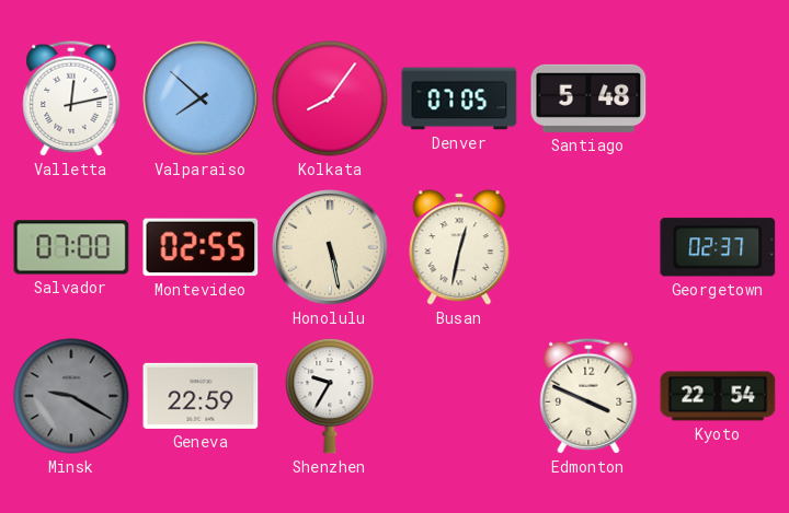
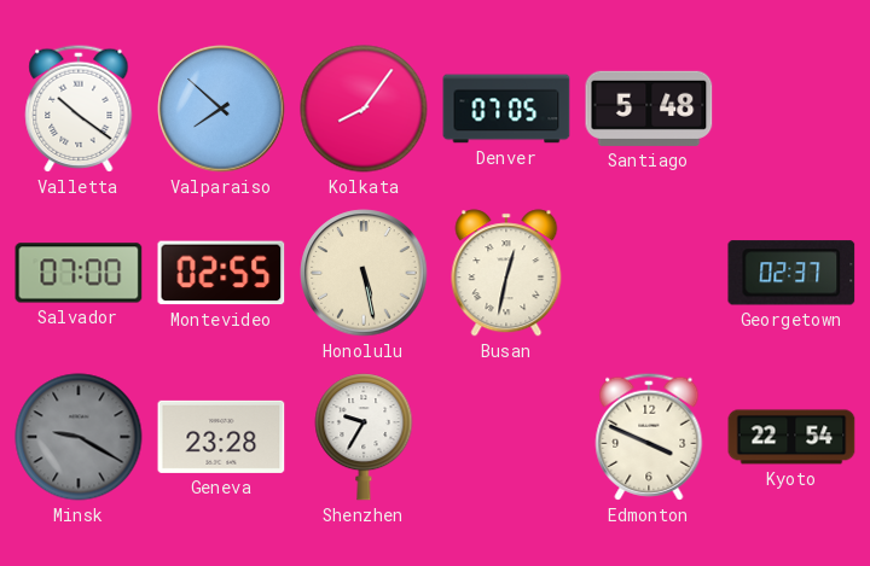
Valletta: 12:13 -> 10:21
Geneva: 22:59 -> 23:28
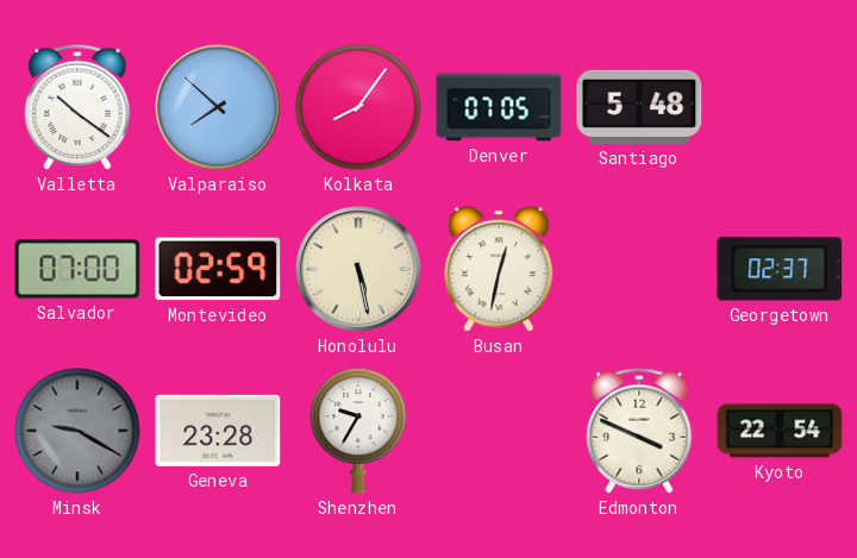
Montevideo: 02:55 -> 02:59
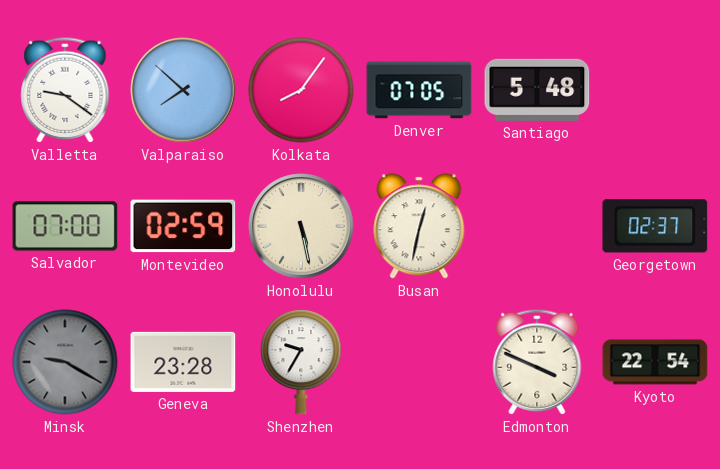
Valletta: 10:21 -> 9:21
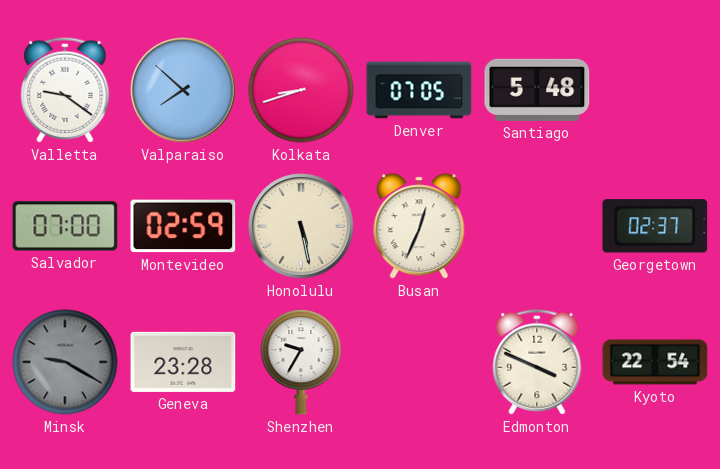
Kolkata: 8:06 -> 8:42
Busan: 12:32 -> 12:34
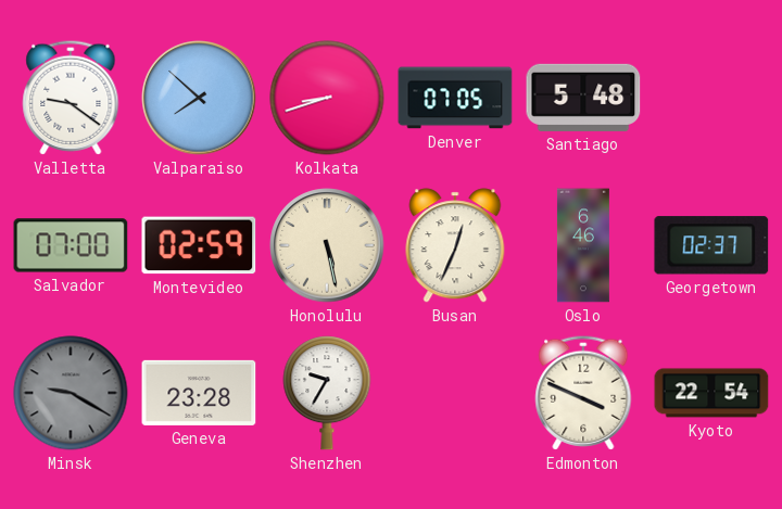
Oslo: none -> 6:46
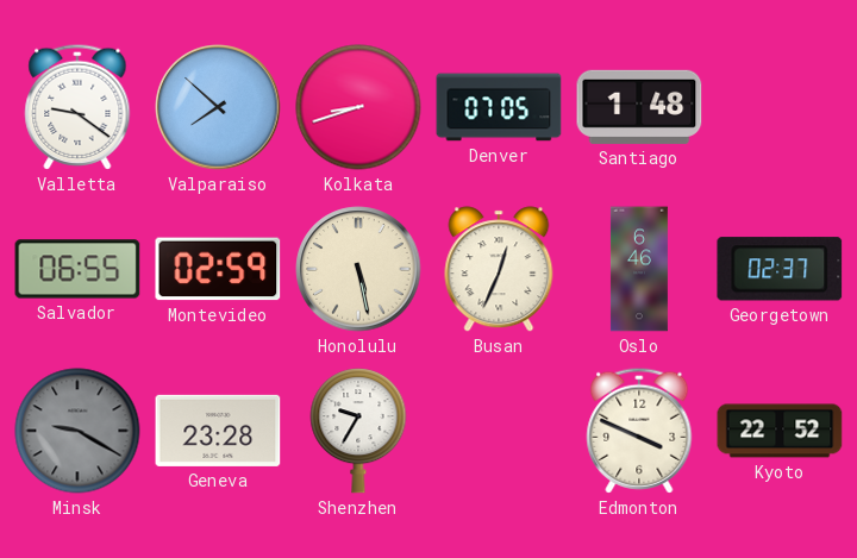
Santiago: 5:48 -> 1:48
Salvador: 07:00 -> 06:55
Kyoto: 22:54 -> 22:52
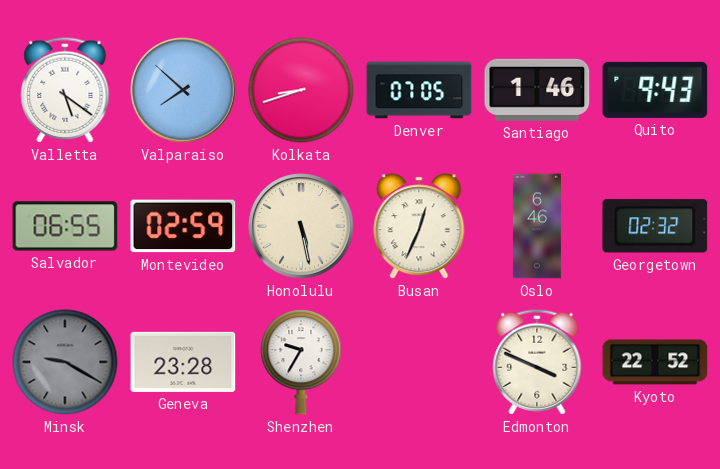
Valletta: 9:21 -> 5:21
Santiago: 1:48 -> 1:46
Quito: none -> 9:43
Georgetown: 02:37 -> 02:32
